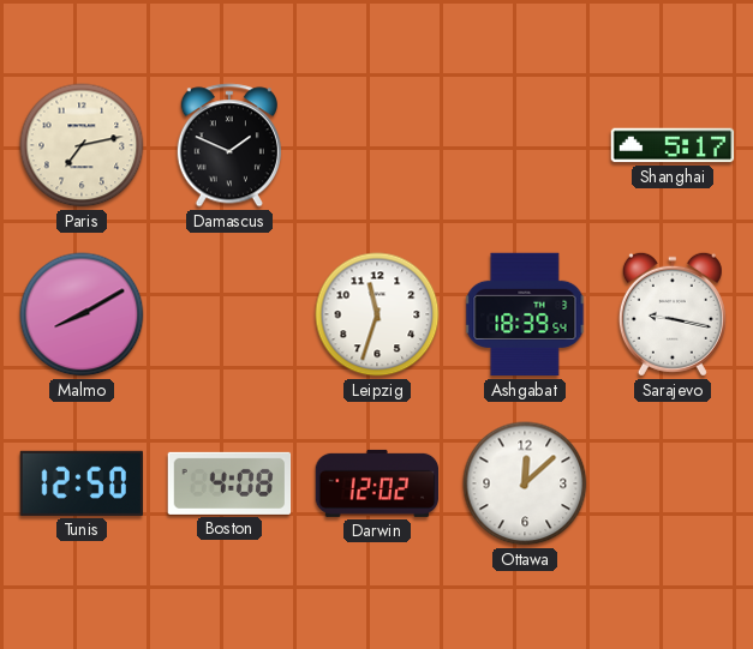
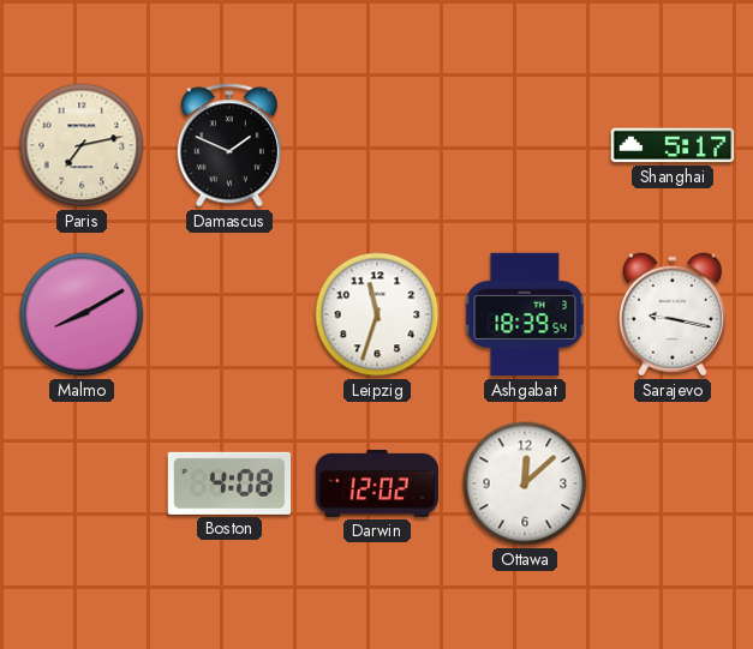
Tunis: 12:50 -> none
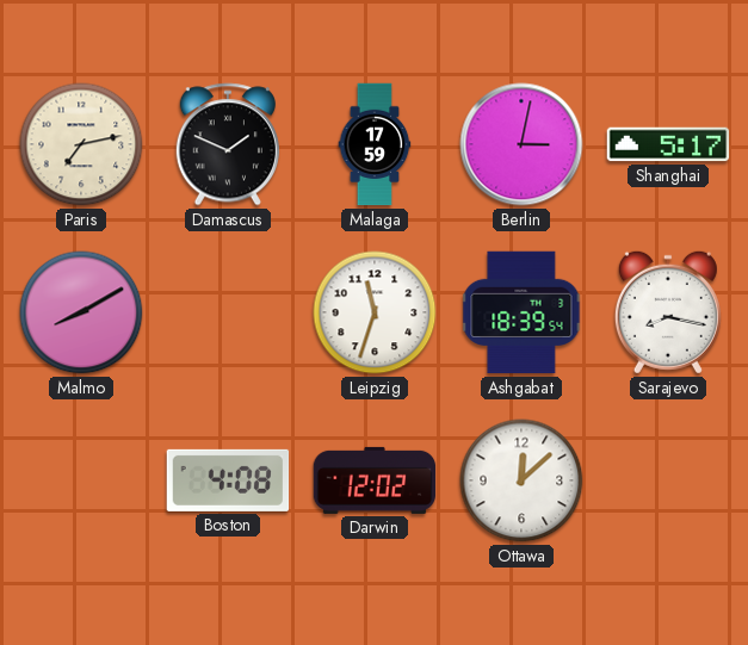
Malaga: none -> 17:59
Berlin: none -> 3:02
Sarajevo: 9:17 -> 8:17
